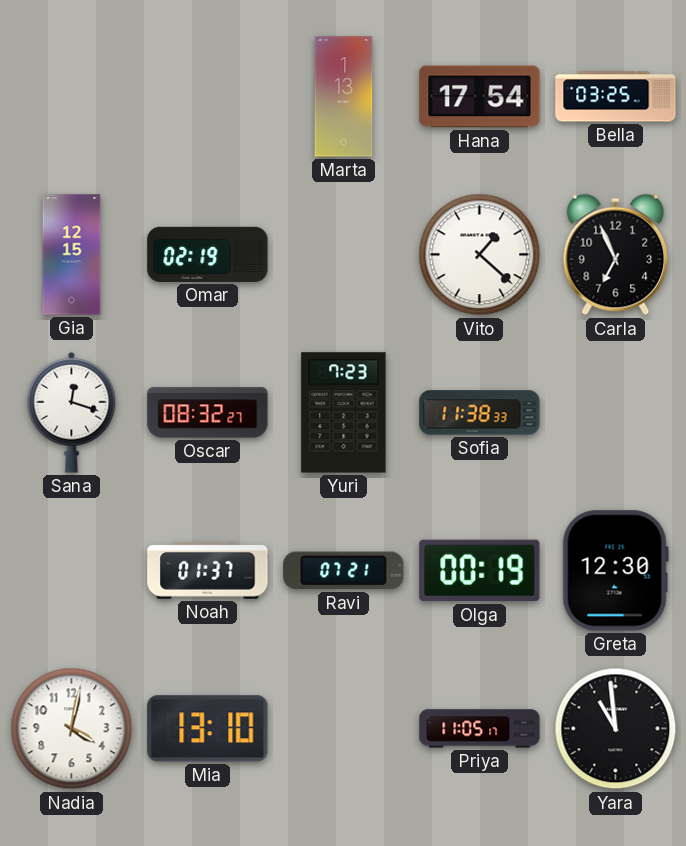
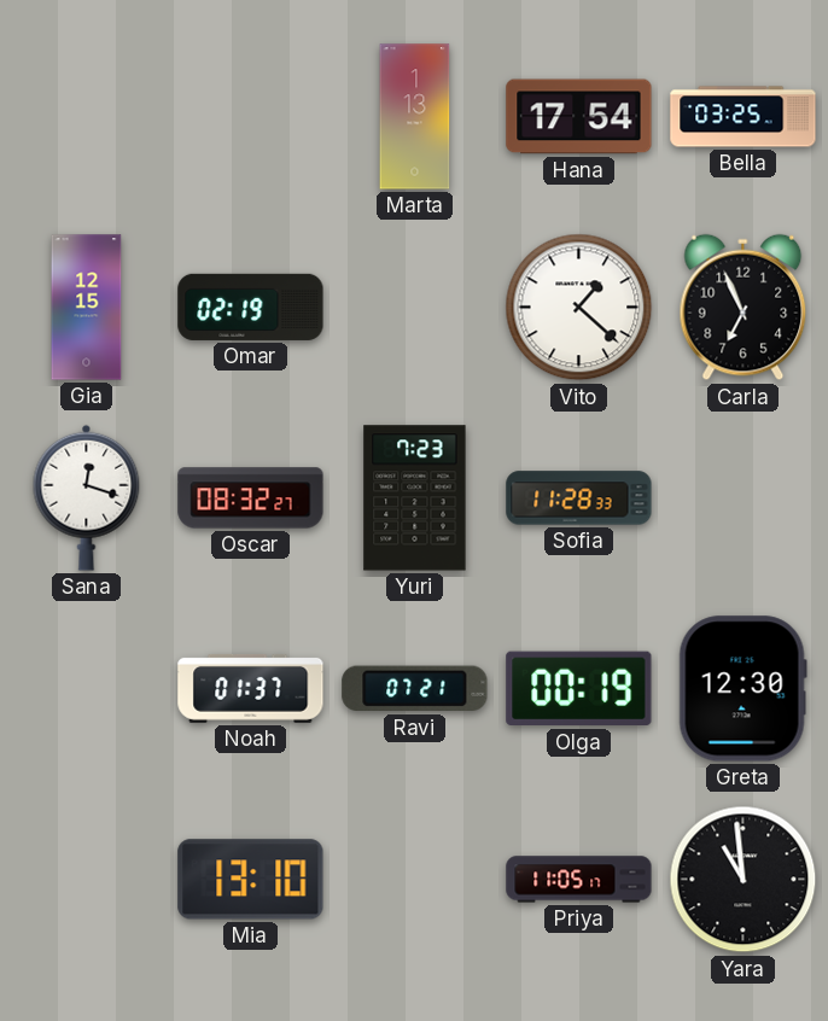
Sofia: 11:38 -> 11:28
Nadia: 4:02 -> none
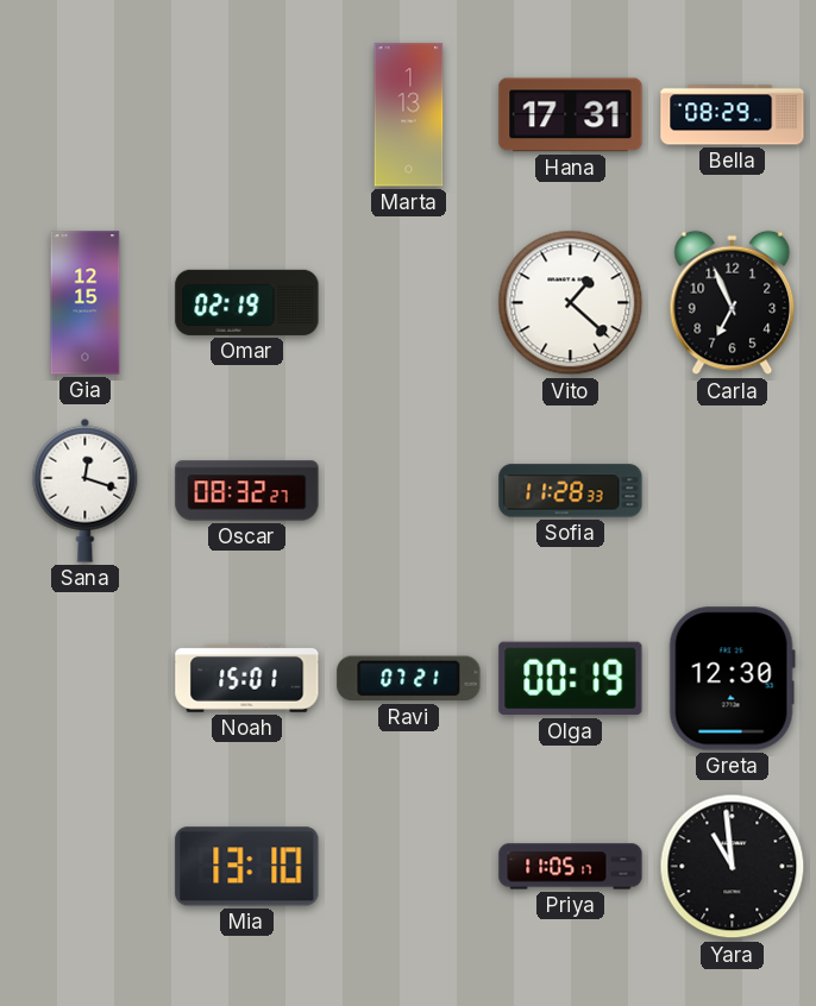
Hana: 17:54 -> 17:31
Bella: 03:25 -> 08:29
Yuri: 7:23 -> none
Noah: 01:37 -> 15:01
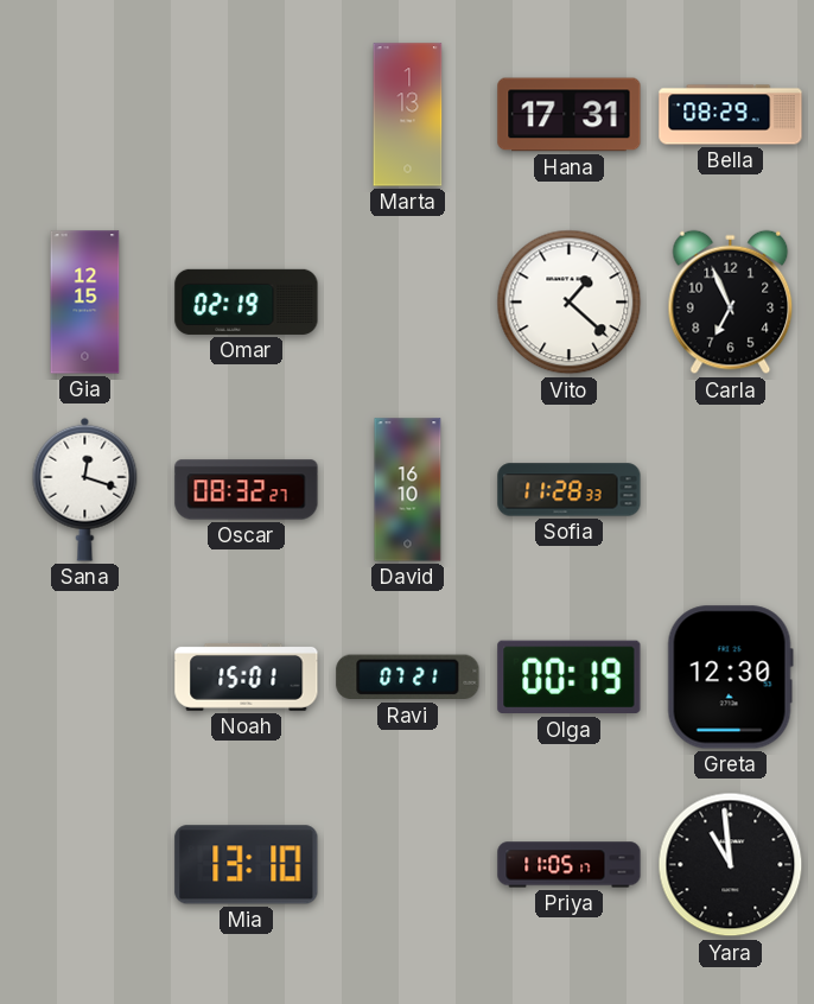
David: none -> 16:10
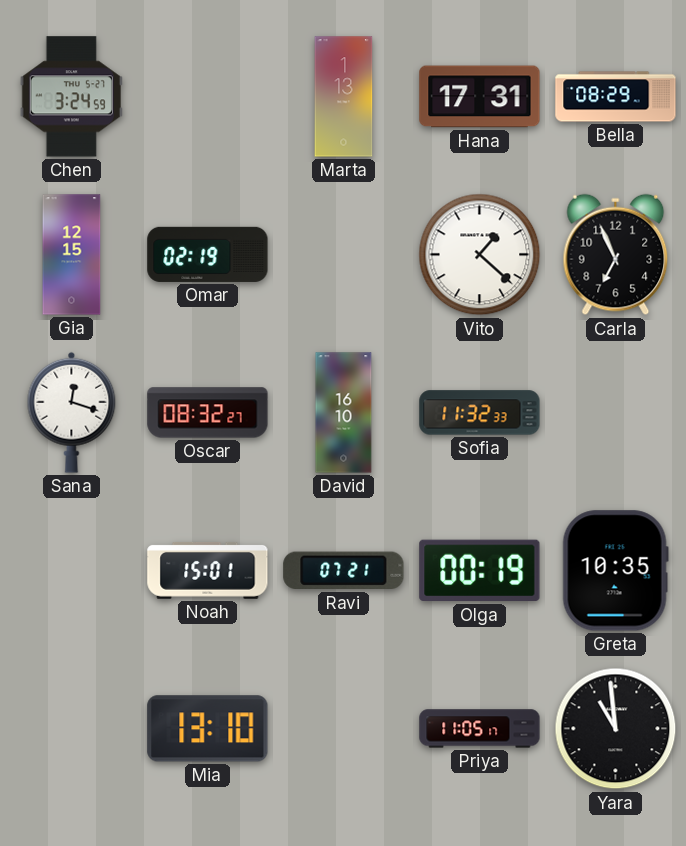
Chen: none -> 3:24
Sofia: 11:28 -> 11:32
Greta: 12:30 -> 10:35
